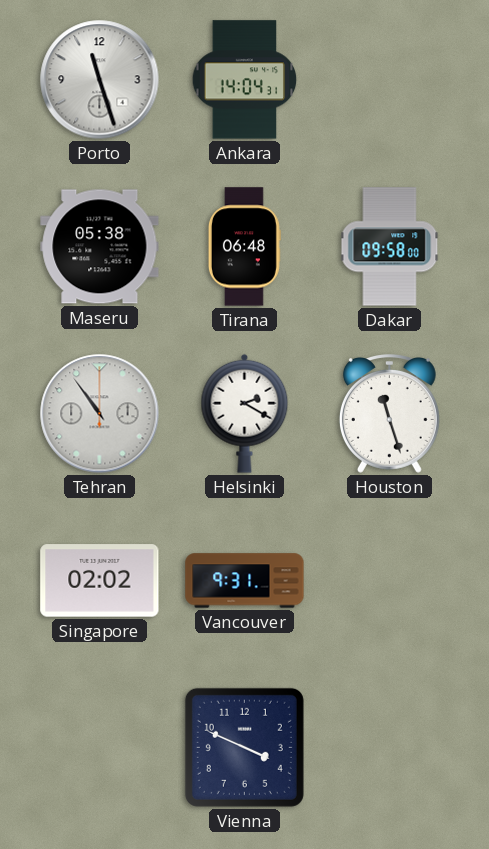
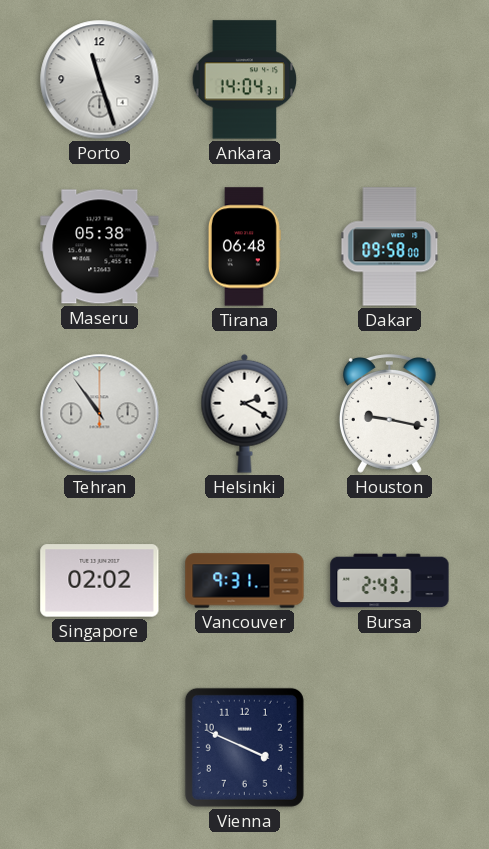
Houston: 11:27 -> 9:17
Bursa: none -> 2:43
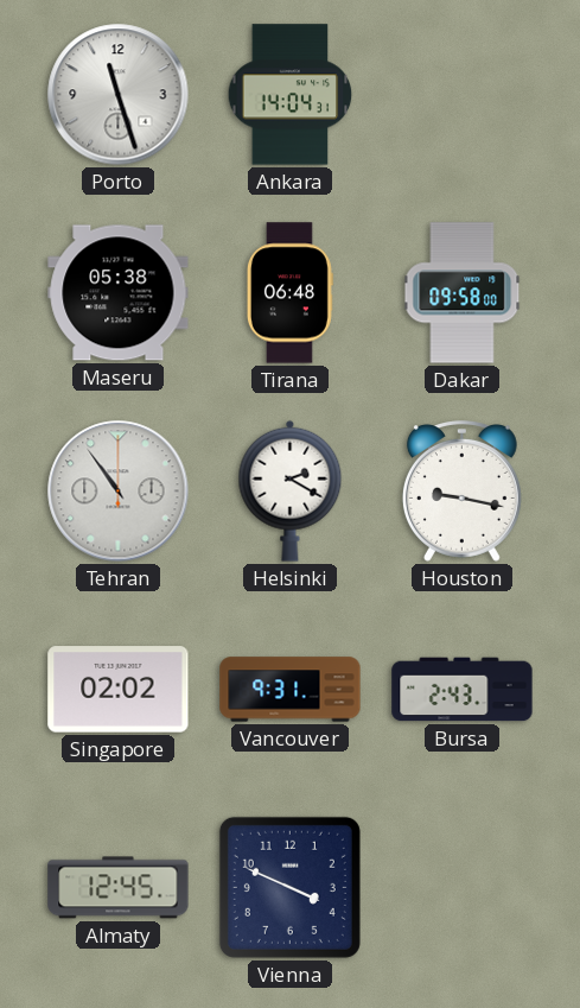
Almaty: none -> 12:45
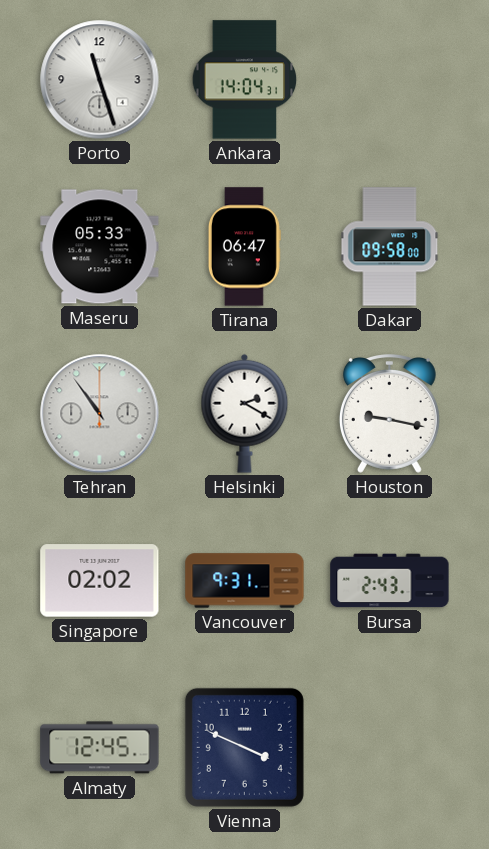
Maseru: 05:38 -> 05:33
Tirana: 06:48 -> 06:47
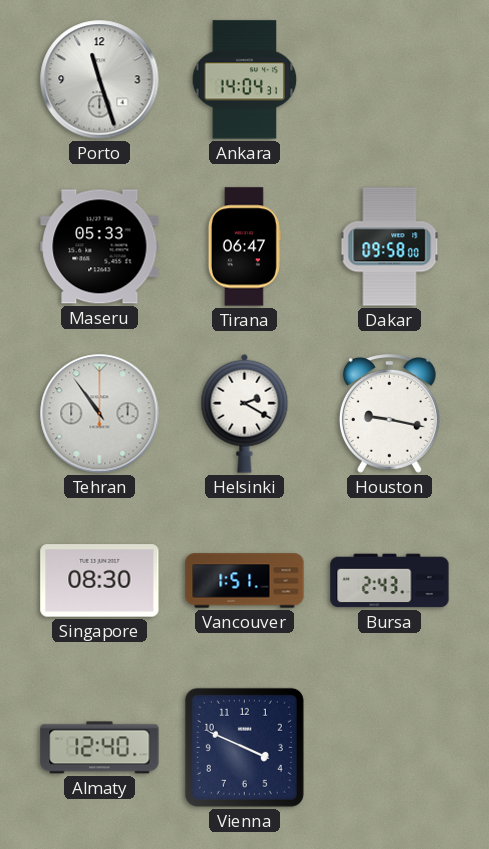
Singapore: 02:02 -> 08:30
Vancouver: 9:31 -> 1:51
Almaty: 12:45 -> 12:40
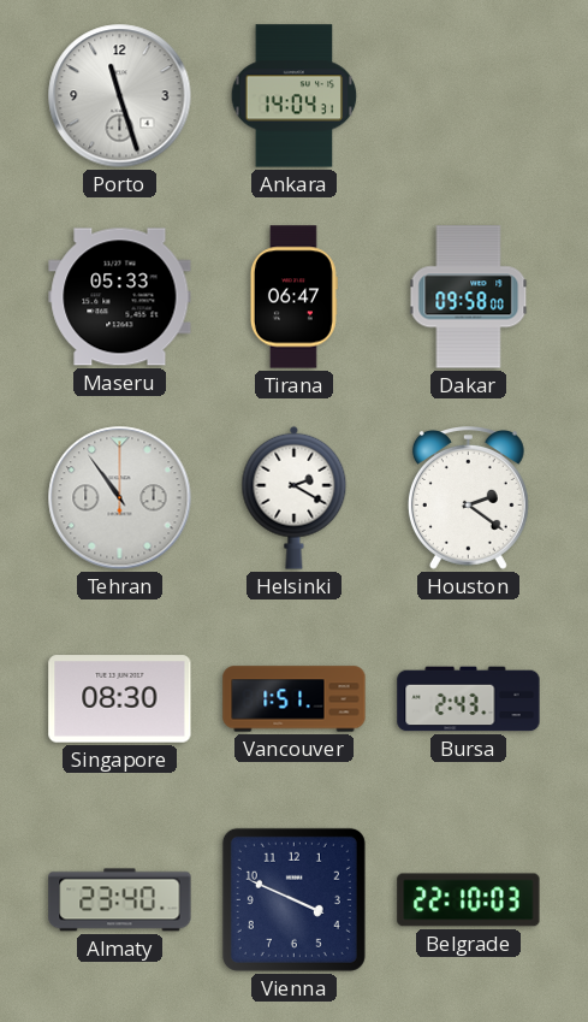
Houston: 9:17 -> 2:21
Almaty: 12:40 -> 23:40
Belgrade: none -> 22:10
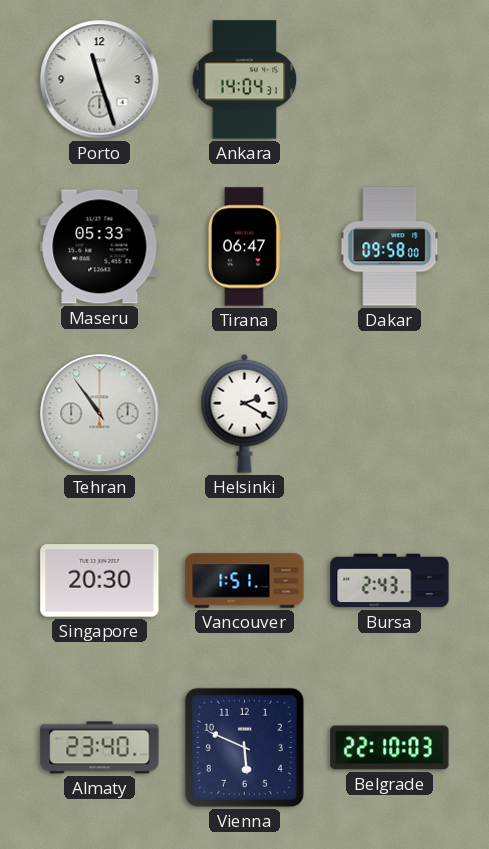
Houston: 2:21 -> none
Singapore: 08:30 -> 20:30
Vienna: 3:49 -> 5:49
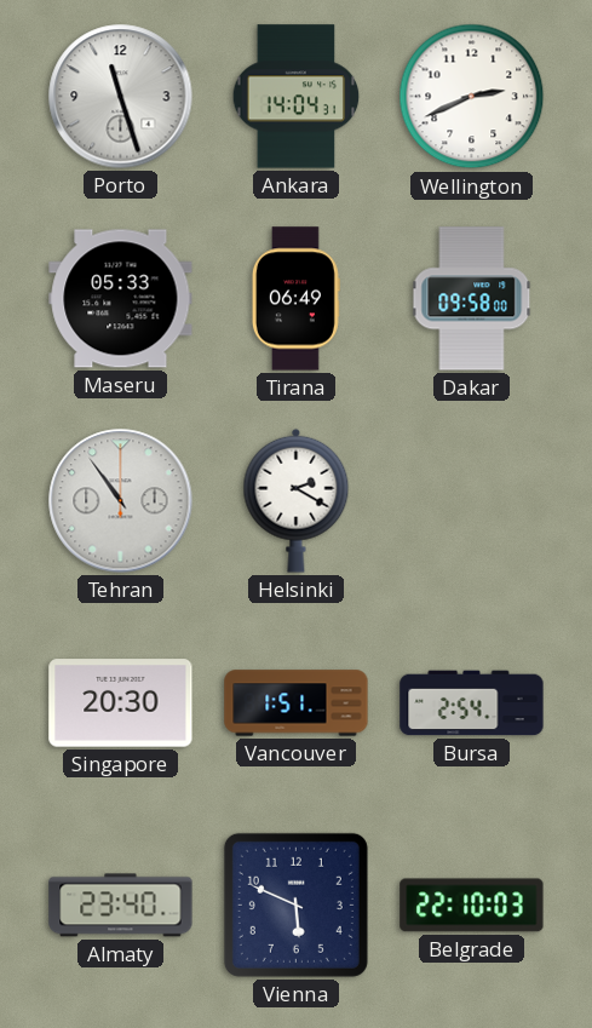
Wellington: none -> 2:41
Tirana: 06:47 -> 06:49
Bursa: 2:43 -> 2:54
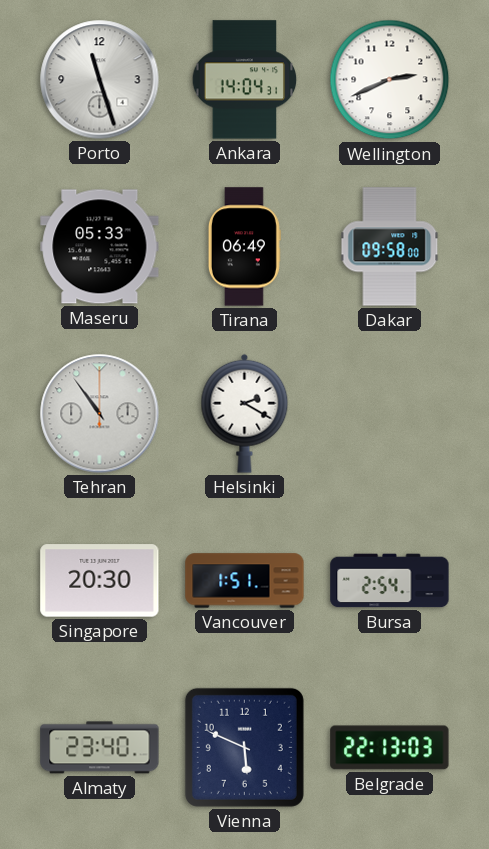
Belgrade: 22:10 -> 22:13
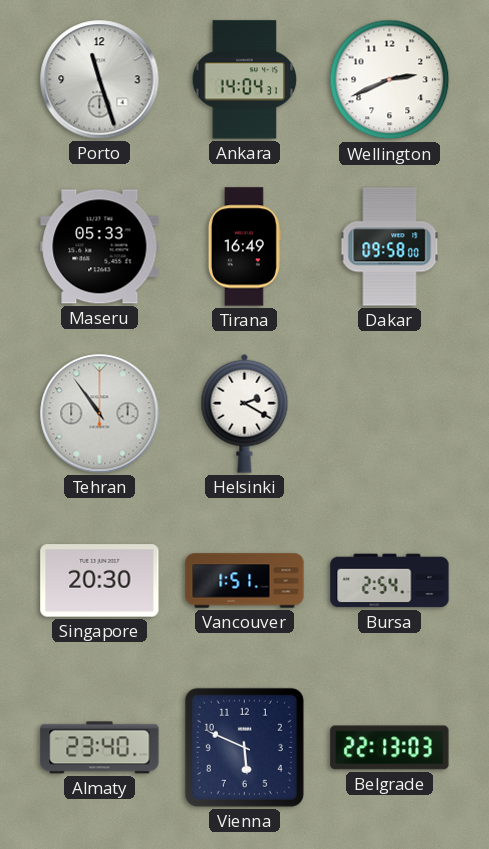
Tirana: 06:49 -> 16:49
